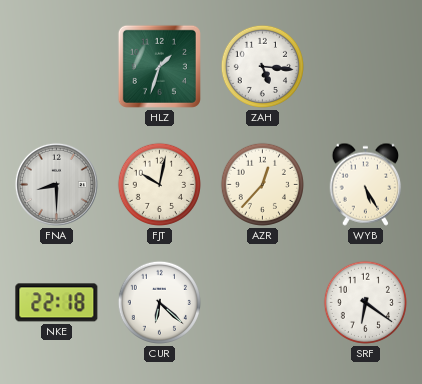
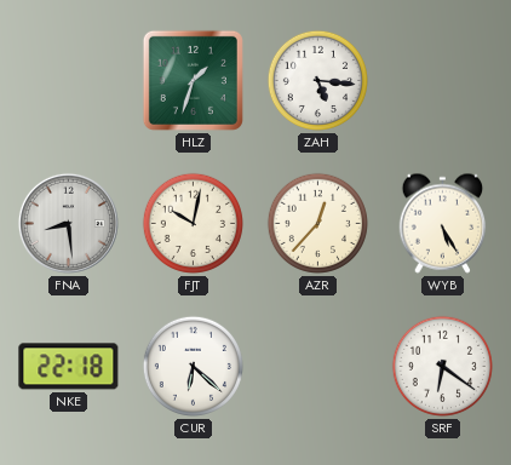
FNA: 8:30 -> 8:29
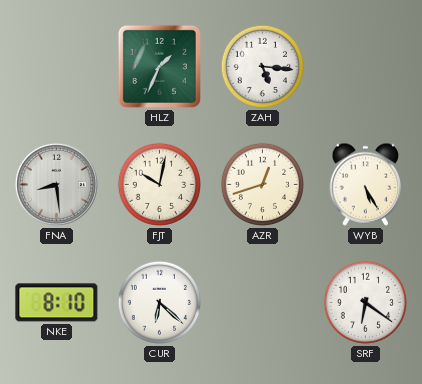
HLZ: 1:33 -> 1:34
AZR: 12:37 -> 12:42
NKE: 22:18 -> 8:10
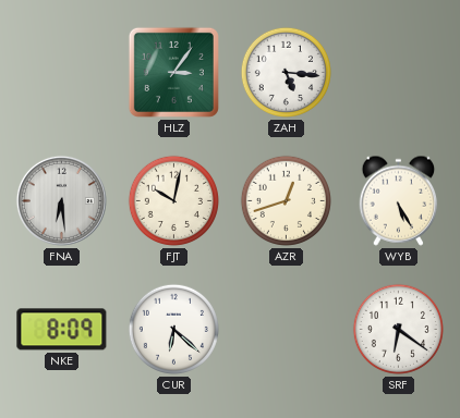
HLZ: 1:34 -> 3:06
FNA: 8:29 -> 6:29
NKE: 8:10 -> 8:09
